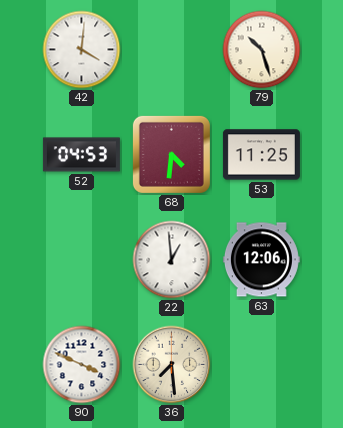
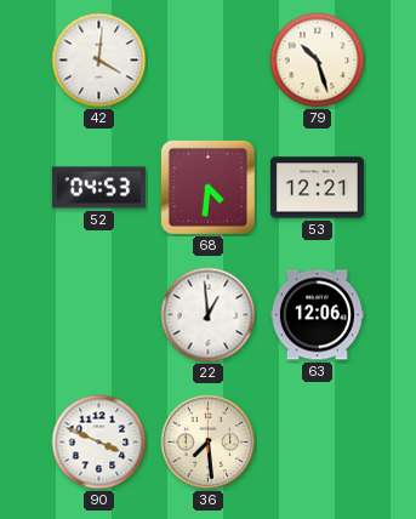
53: 11:25 -> 12:21
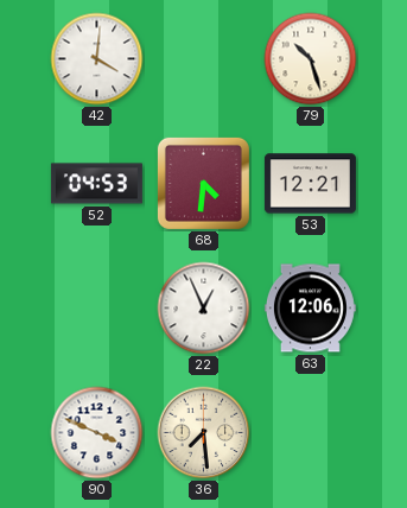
22: 12:59 -> 12:56
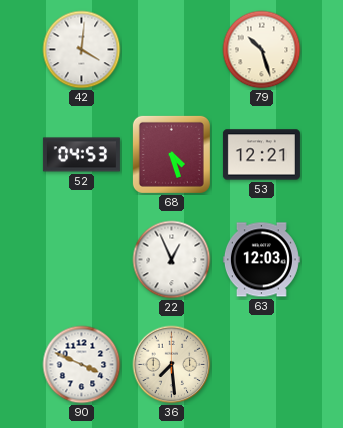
68: 4:31 -> 4:27
63: 12:06 -> 12:03
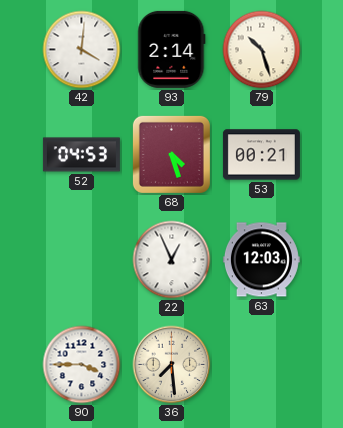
93: none -> 2:14
53: 12:21 -> 00:21
90: 3:49 -> 3:45
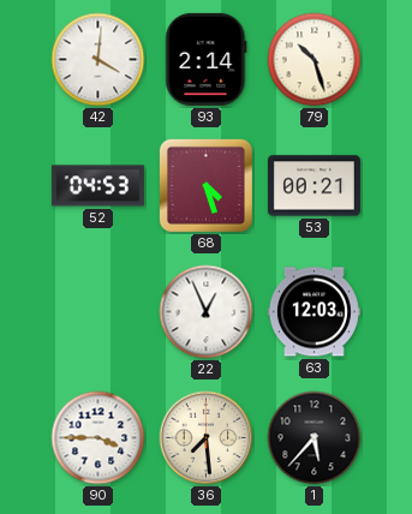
1: none -> 5:37
